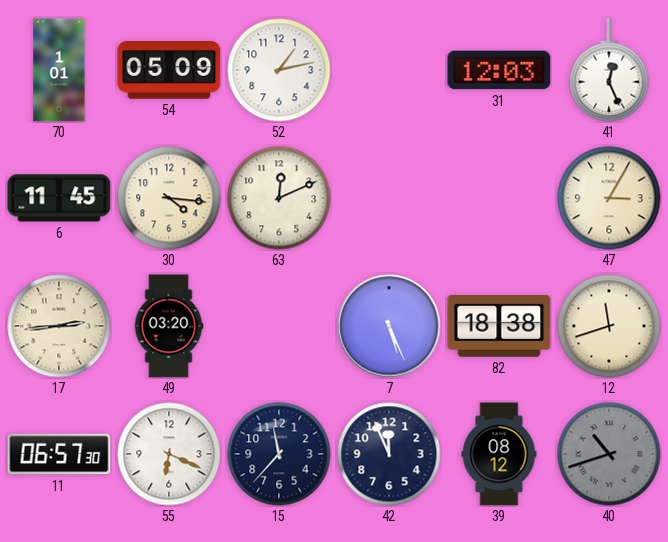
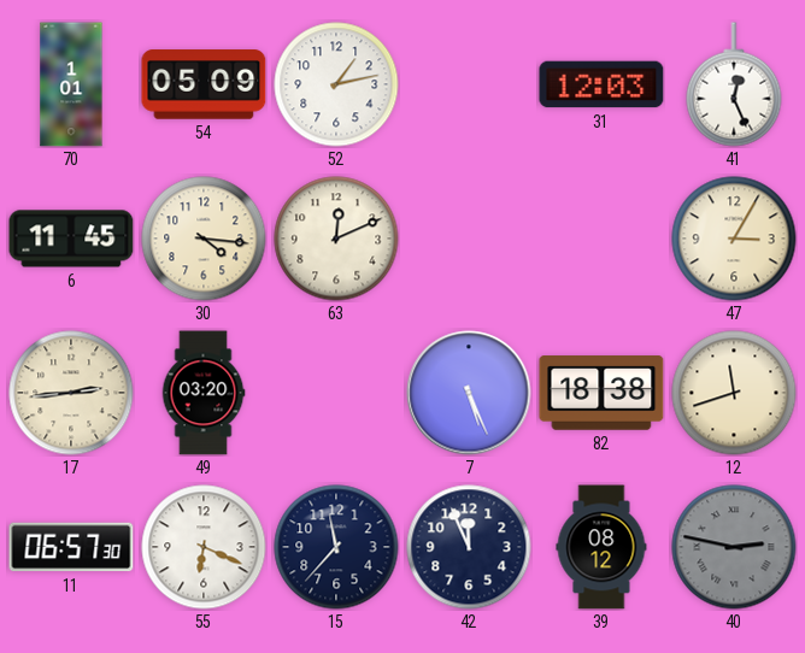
40: 10:42 -> 2:47
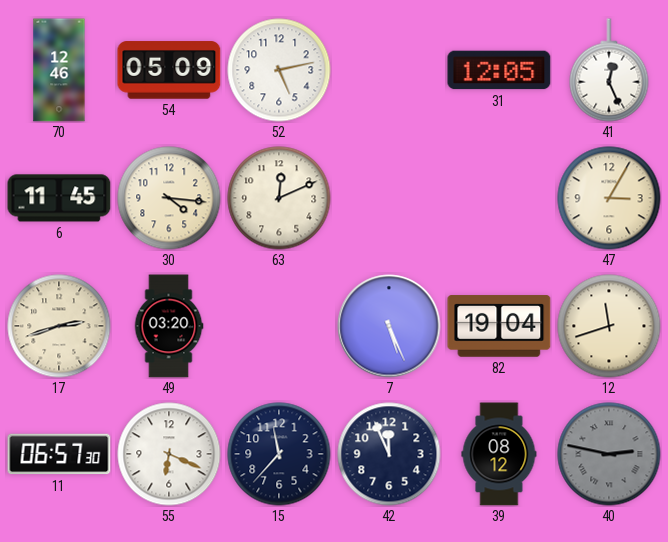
70: 1:01 -> 12:46
52: 1:13 -> 5:13
31: 12:03 -> 12:05
17: 2:44 -> 2:42
82: 18:38 -> 19:04
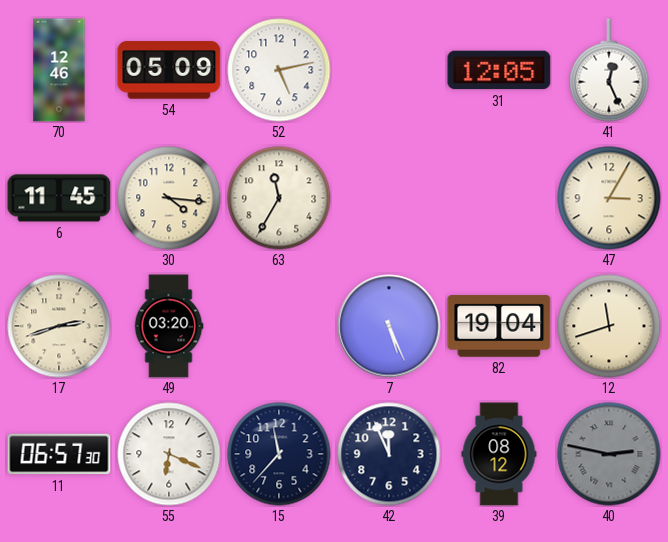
63: 12:11 -> 11:35
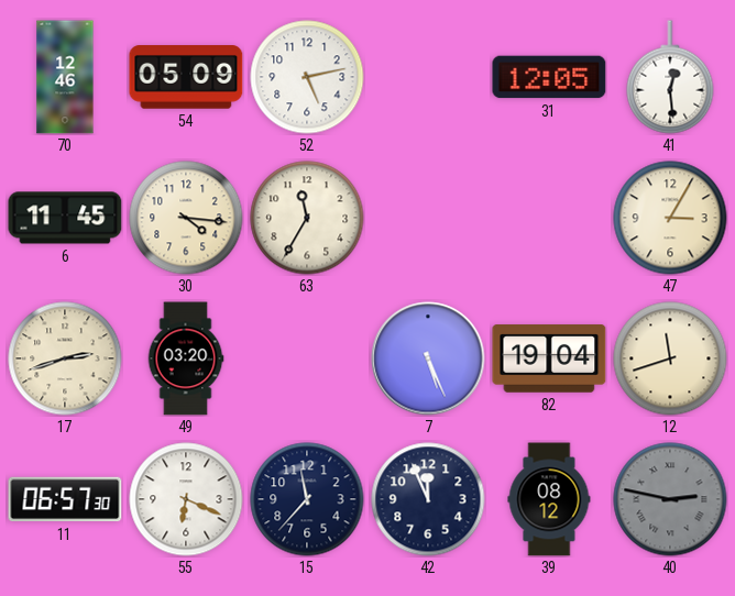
41: 12:26 -> 12:29
